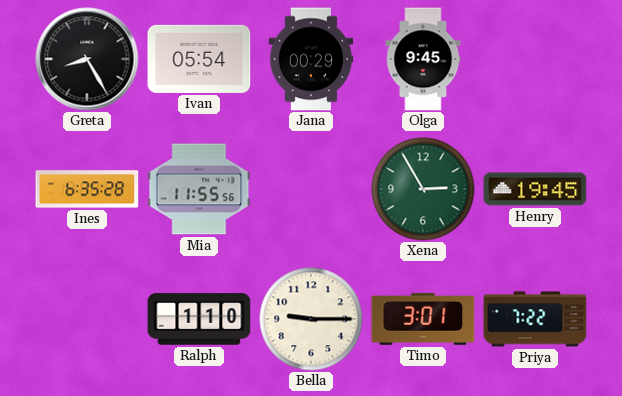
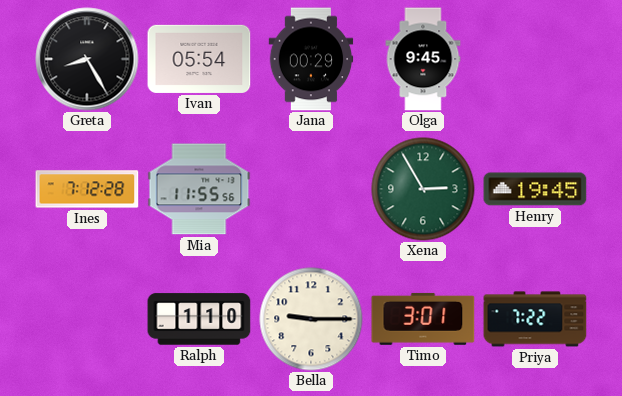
Ines: 6:35 -> 7:12
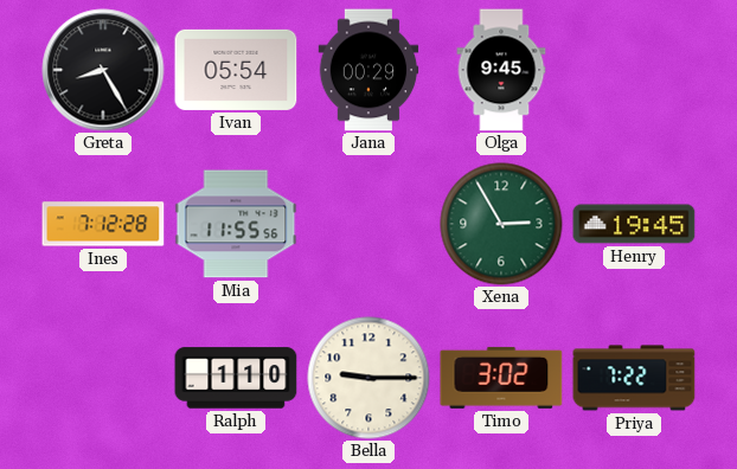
Timo: 3:01 -> 3:02
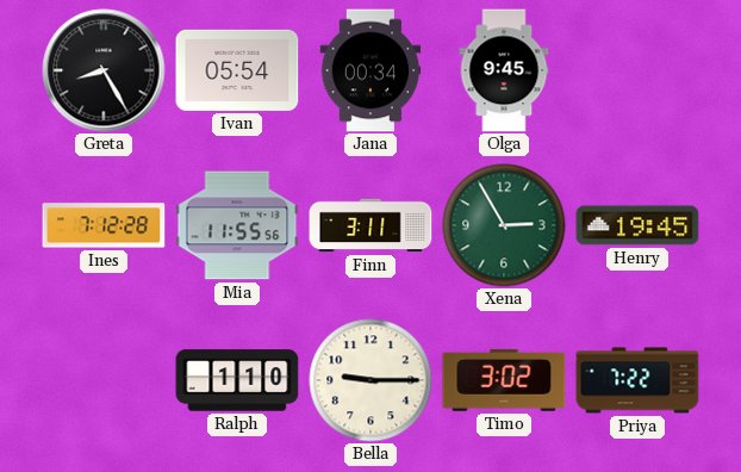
Jana: 00:29 -> 00:34
Finn: none -> 3:11
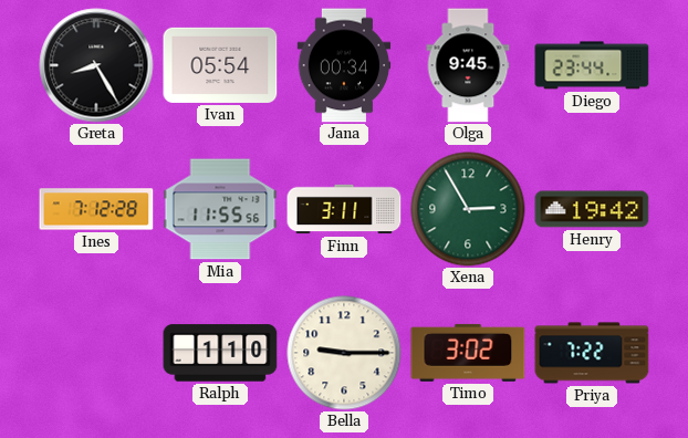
Diego: none -> 23:44
Henry: 19:45 -> 19:42
